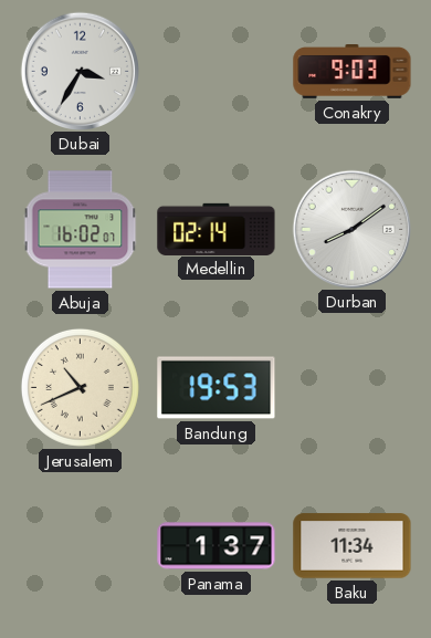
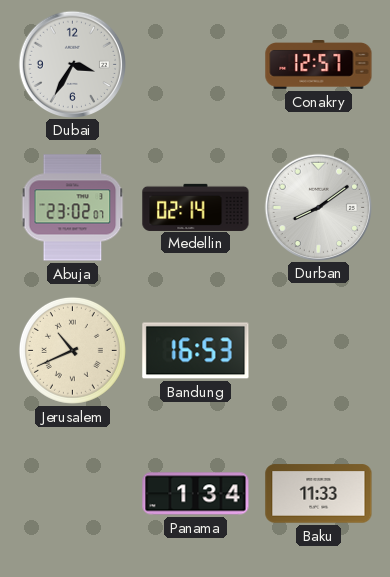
Conakry: 9:03 -> 12:57
Abuja: 16:02 -> 23:02
Bandung: 19:53 -> 16:53
Panama: 1:37 -> 1:34
Baku: 11:34 -> 11:33
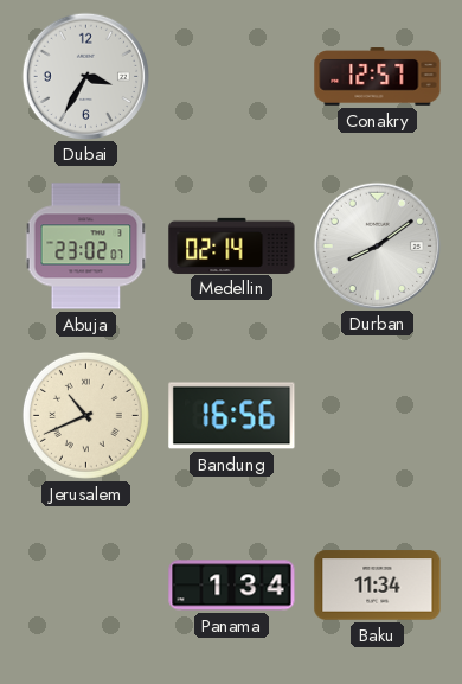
Bandung: 16:53 -> 16:56
Baku: 11:33 -> 11:34
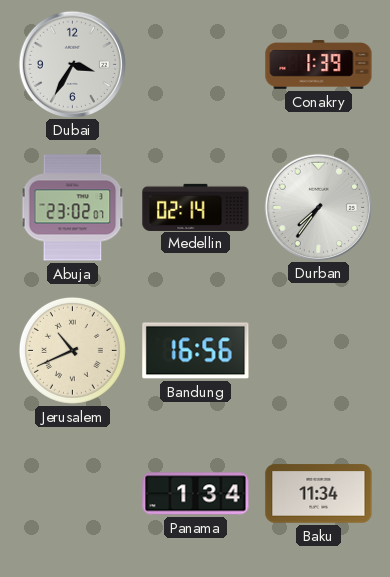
Conakry: 12:57 -> 1:39
Durban: 8:09 -> 7:36
